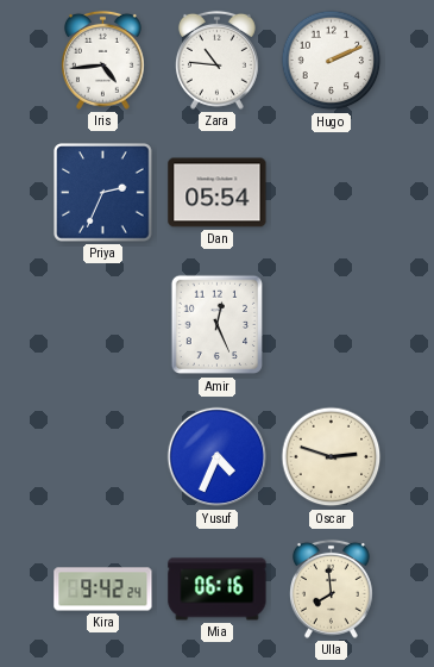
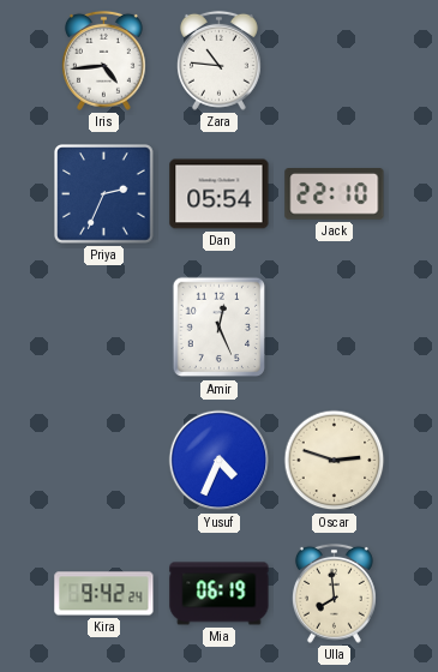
Hugo: 2:11 -> none
Jack: none -> 22:10
Mia: 06:16 -> 06:19
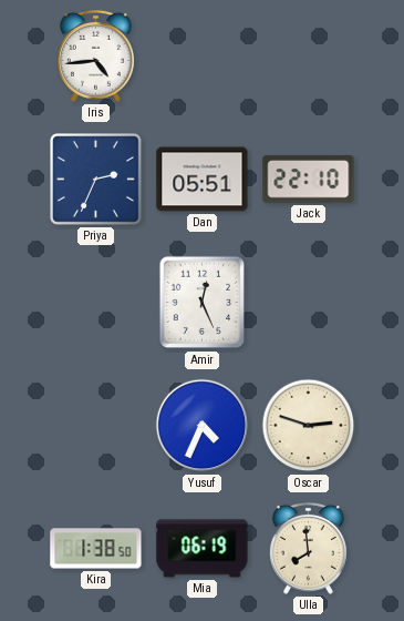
Zara: 10:46 -> none
Dan: 05:54 -> 05:51
Kira: 9:42 -> 1:38
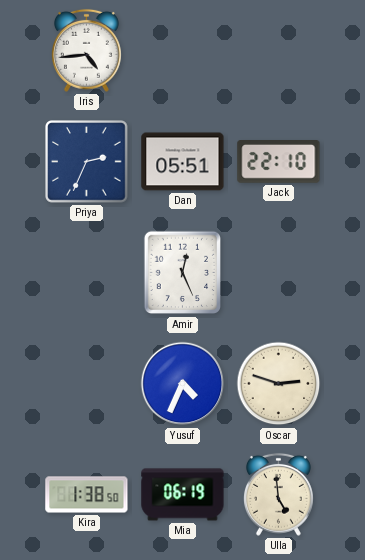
Ulla: 7:59 -> 4:59
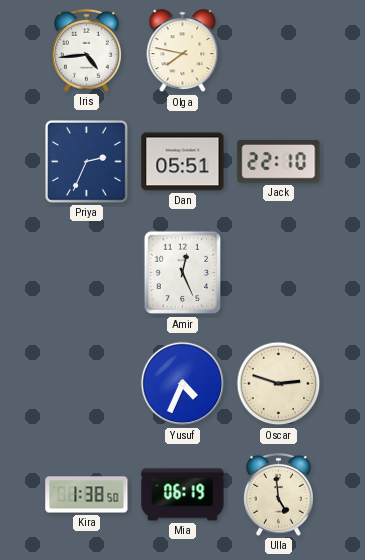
Olga: none -> 7:47
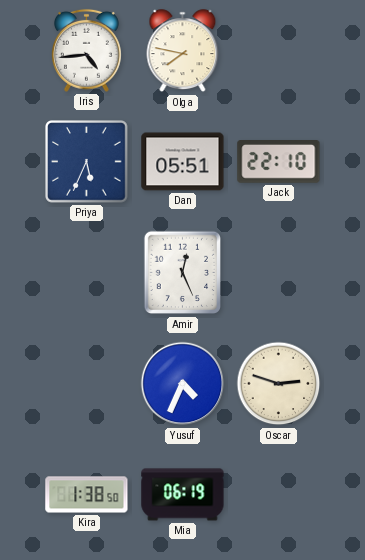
Priya: 2:34 -> 5:34
Ulla: 4:59 -> none
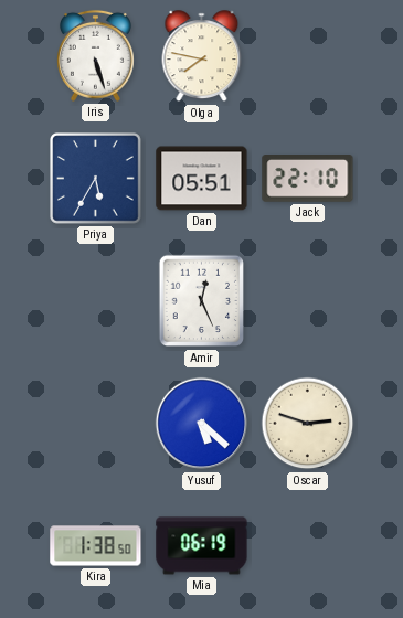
Iris: 4:44 -> 5:27
Priya: 5:34 -> 5:35
Yusuf: 4:34 -> 5:22
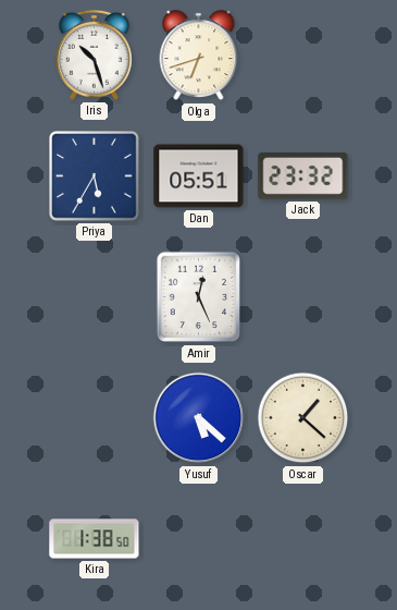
Iris: 5:27 -> 10:27
Olga: 7:47 -> 6:42
Jack: 22:10 -> 23:32
Oscar: 2:48 -> 1:22
Mia: 06:19 -> none
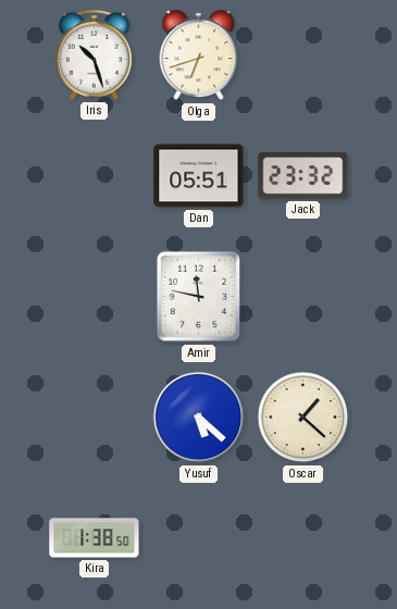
Priya: 5:35 -> none
Amir: 12:26 -> 11:47
